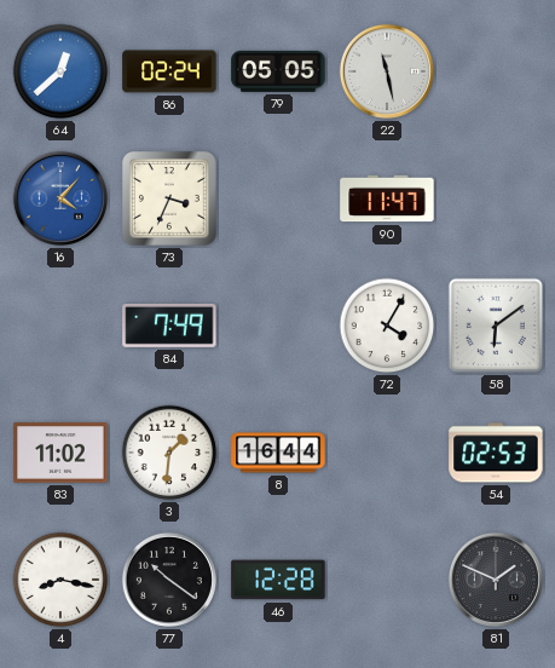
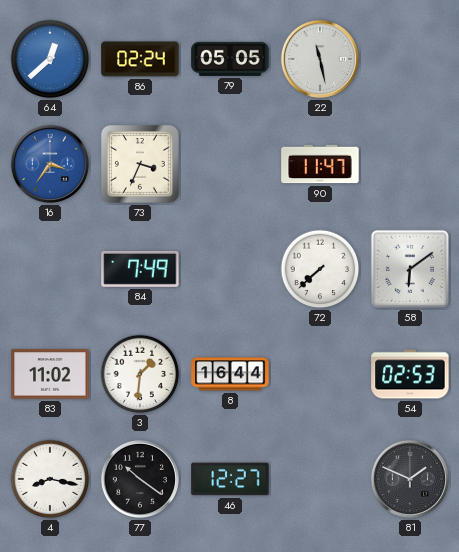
16: 4:07 -> 3:36
72: 4:05 -> 7:38
46: 12:28 -> 12:27
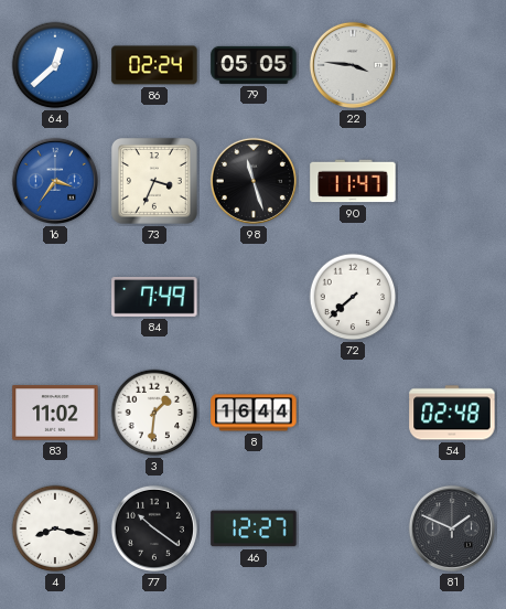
22: 11:28 -> 3:46
98: none -> 11:27
58: 6:09 -> none
54: 02:53 -> 02:48
